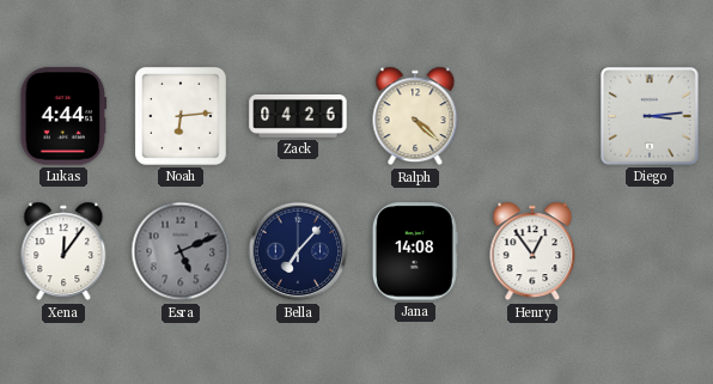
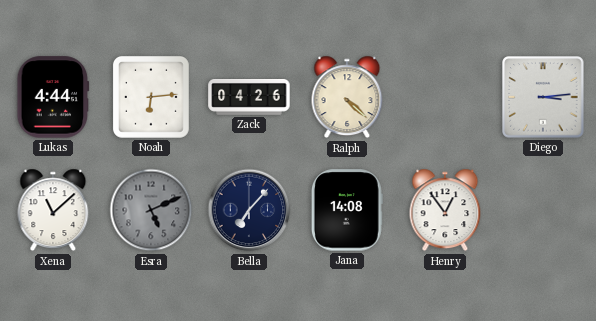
Xena: 12:06 -> 11:08
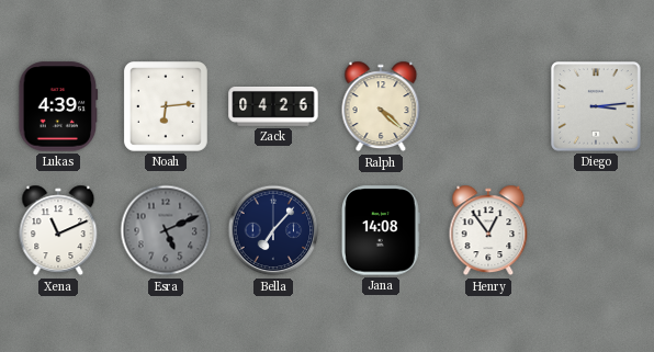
Lukas: 4:44 -> 4:39
Xena: 11:08 -> 11:11
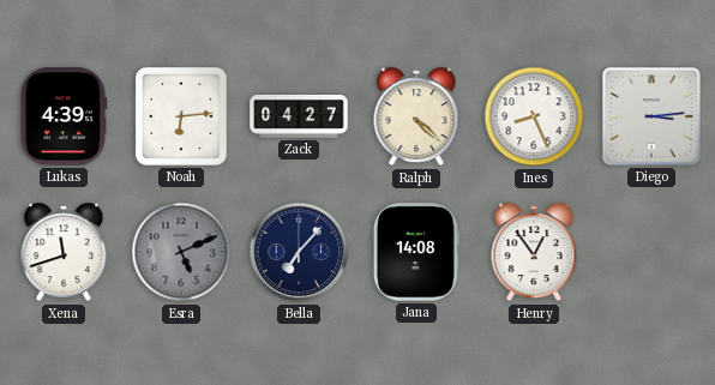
Zack: 04:26 -> 04:27
Ines: none -> 8:26
Xena: 11:11 -> 11:42
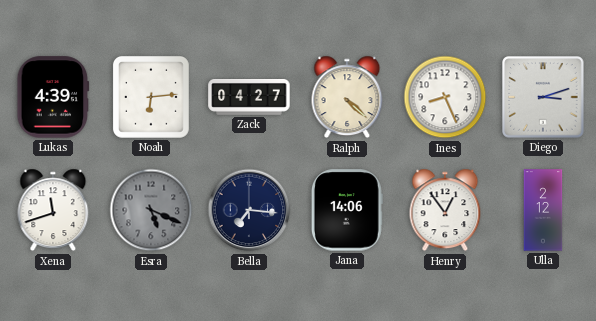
Diego: 3:14 -> 3:12
Esra: 5:11 -> 5:19
Bella: 7:07 -> 7:16
Jana: 14:08 -> 14:06
Ulla: none -> 2:12
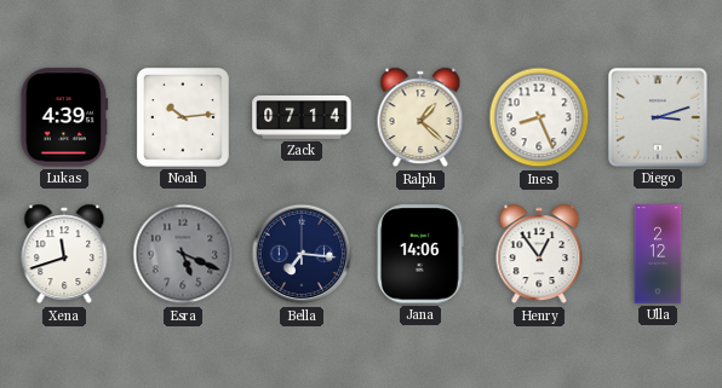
Noah: 6:14 -> 10:14
Zack: 04:27 -> 07:14
Ralph: 4:22 -> 1:22
